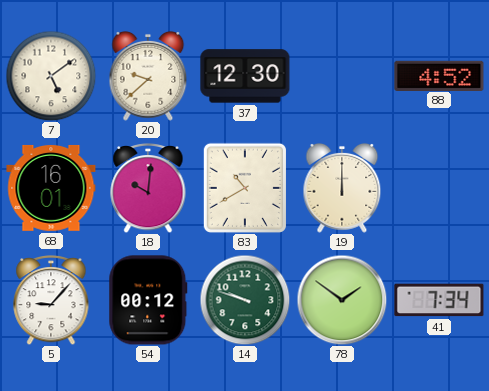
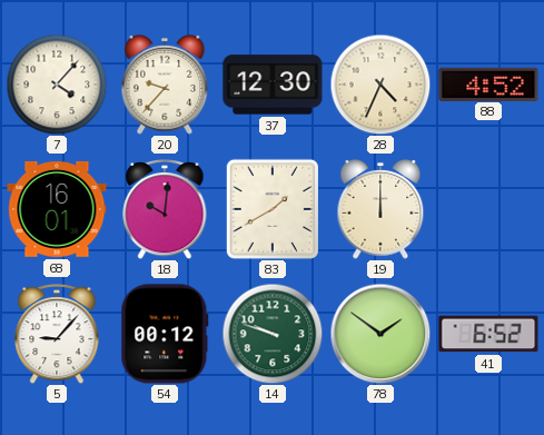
7: 5:09 -> 4:07
20: 9:38 -> 9:37
28: none -> 4:34
83: 10:40 -> 1:40
41: 7:34 -> 6:52
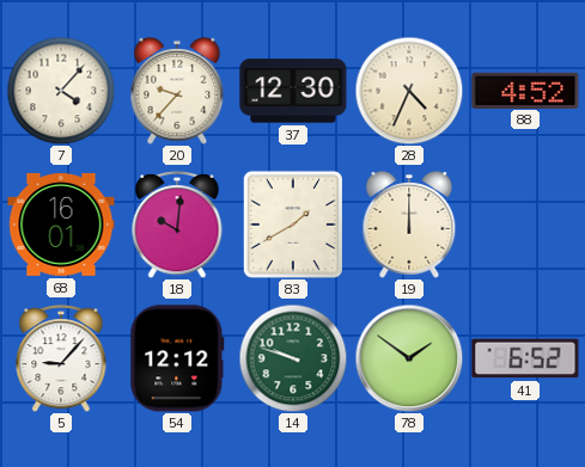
54: 00:12 -> 12:12
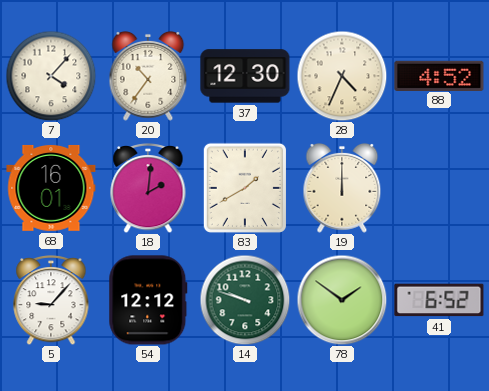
20: 9:37 -> 10:36
18: 10:01 -> 2:01
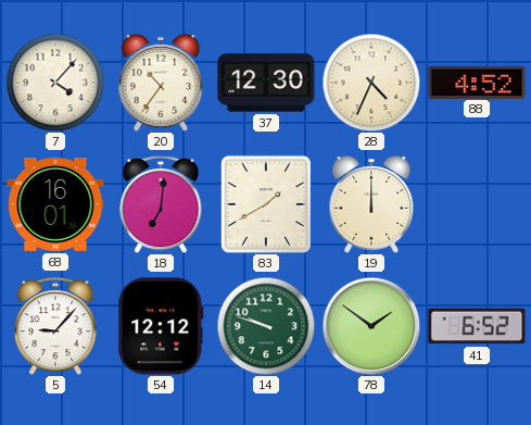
18: 2:01 -> 7:01
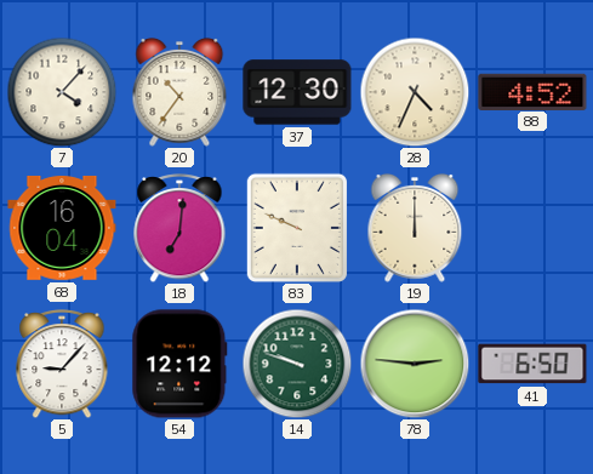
68: 16:01 -> 16:04
83: 1:40 -> 9:49
78: 1:51 -> 2:46
41: 6:52 -> 6:50
